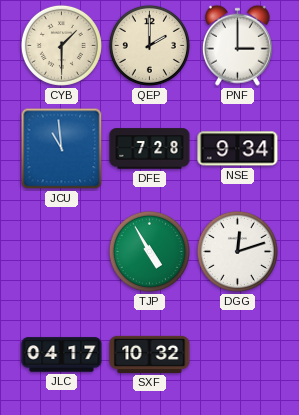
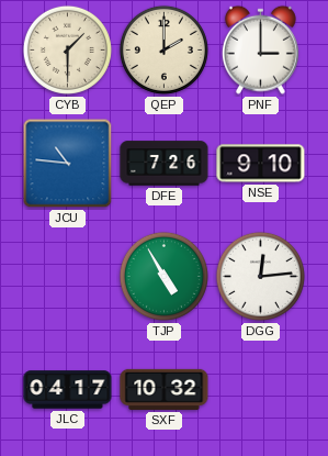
JCU: 10:59 -> 10:46
DFE: 7:28 -> 7:26
NSE: 9:34 -> 9:10
DGG: 12:12 -> 12:14
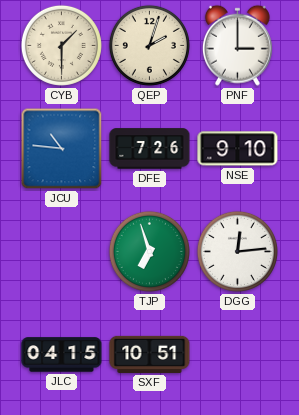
QEP: 2:00 -> 2:03
TJP: 4:55 -> 6:57
JLC: 04:17 -> 04:15
SXF: 10:32 -> 10:51
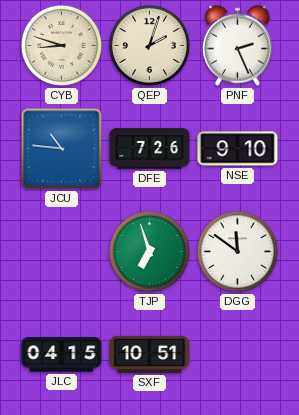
CYB: 1:30 -> 8:48
PNF: 3:00 -> 2:26
DGG: 12:14 -> 11:51
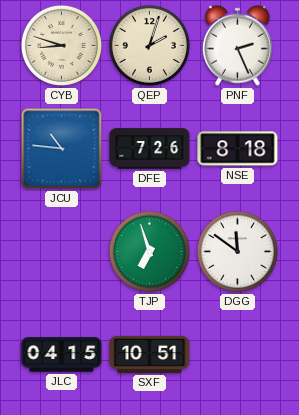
NSE: 9:10 -> 8:18
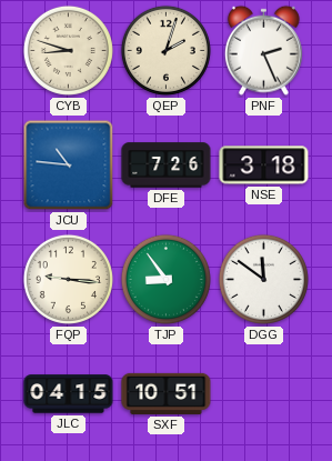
NSE: 8:18 -> 3:18
FQP: none -> 9:16
TJP: 6:57 -> 8:54
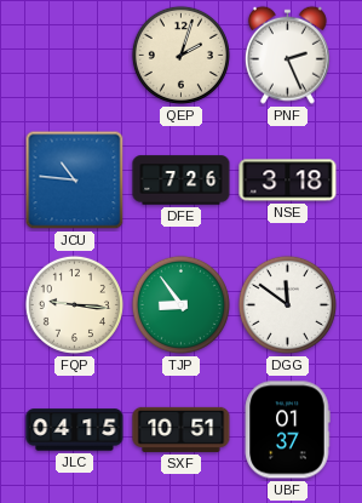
CYB: 8:48 -> none
UBF: none -> 01:37
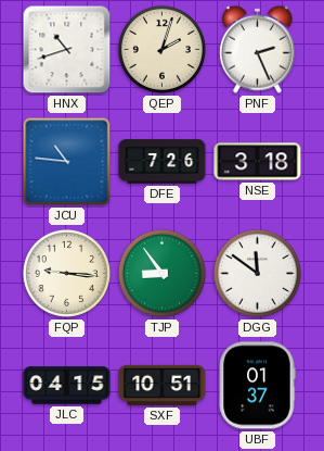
HNX: none -> 10:42
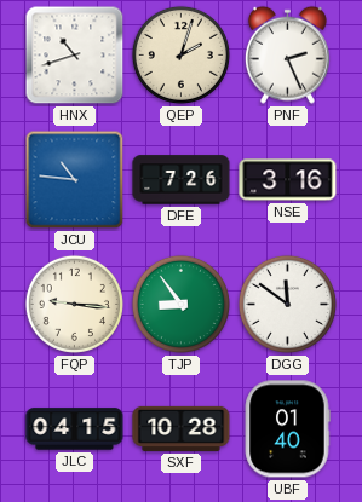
NSE: 3:18 -> 3:16
SXF: 10:51 -> 10:28
UBF: 01:37 -> 01:40
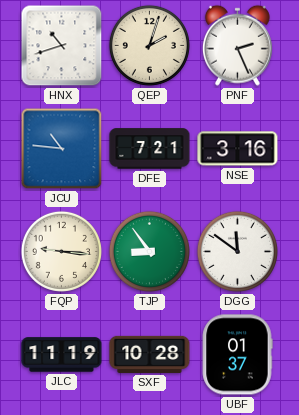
DFE: 7:26 -> 7:21
JLC: 04:15 -> 11:19
UBF: 01:40 -> 01:37
